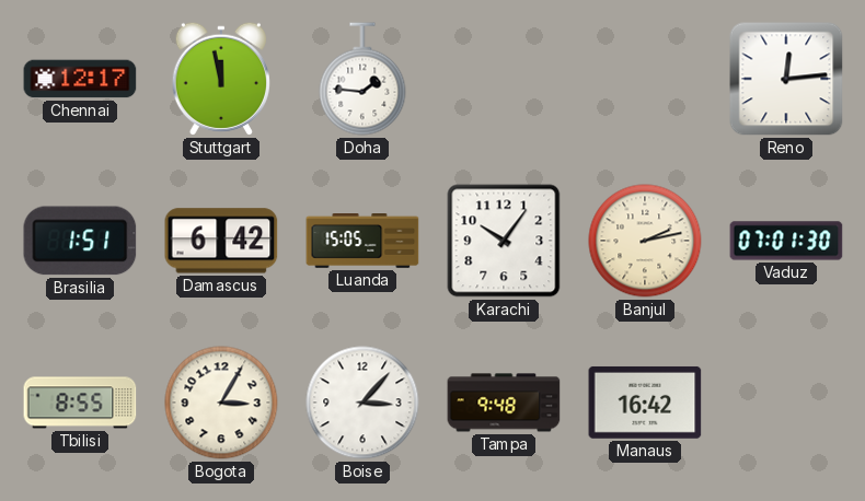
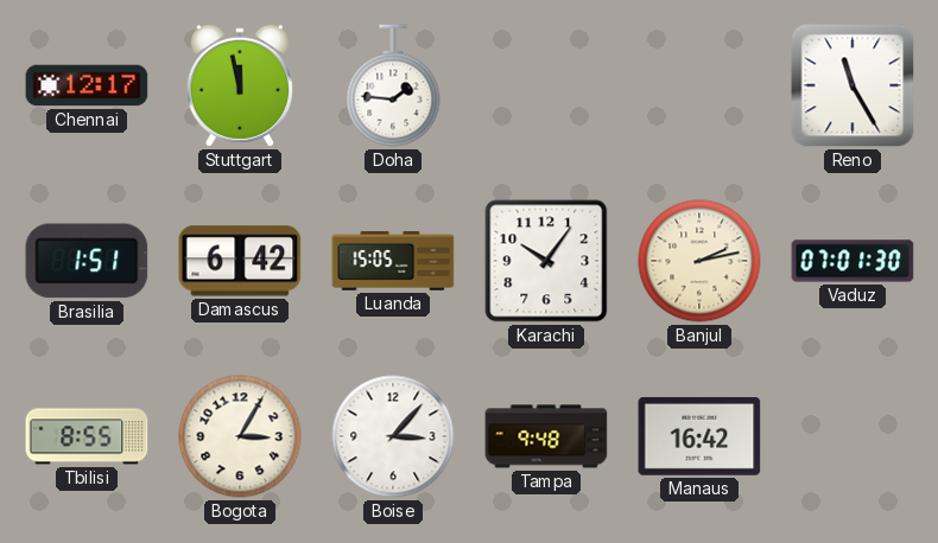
Reno: 12:14 -> 11:25
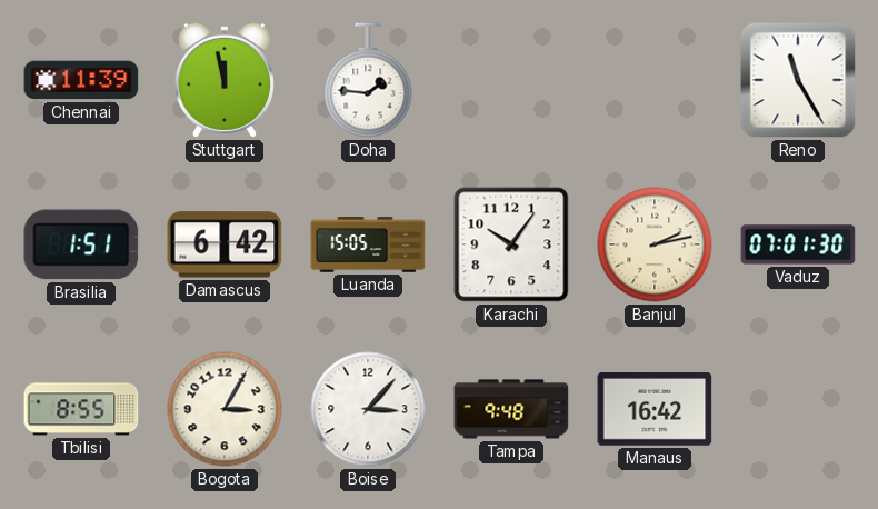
Chennai: 12:17 -> 11:39
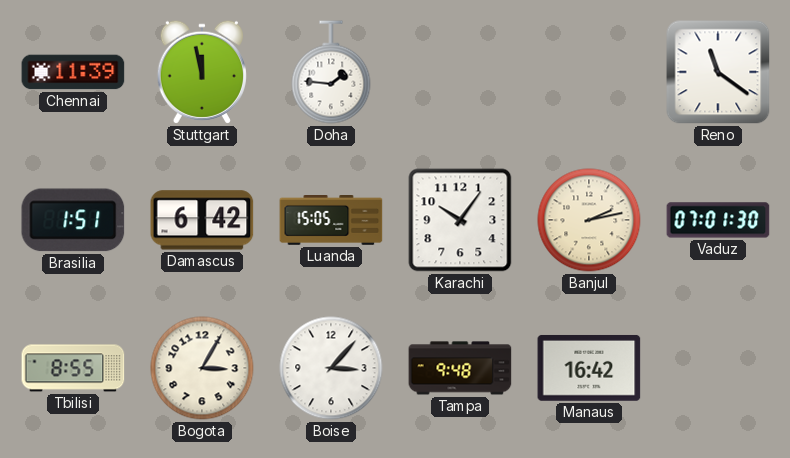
Reno: 11:25 -> 11:21
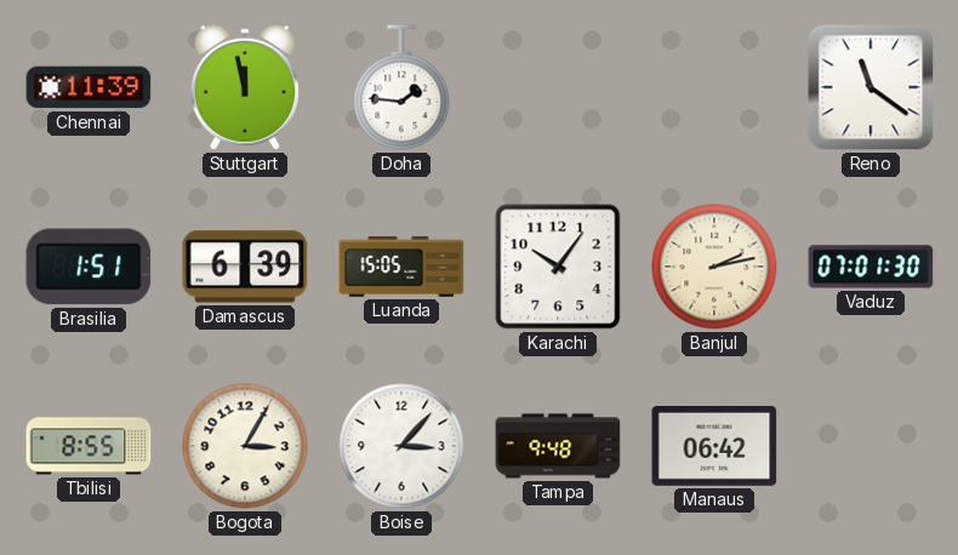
Damascus: 6:42 -> 6:39
Manaus: 16:42 -> 06:42
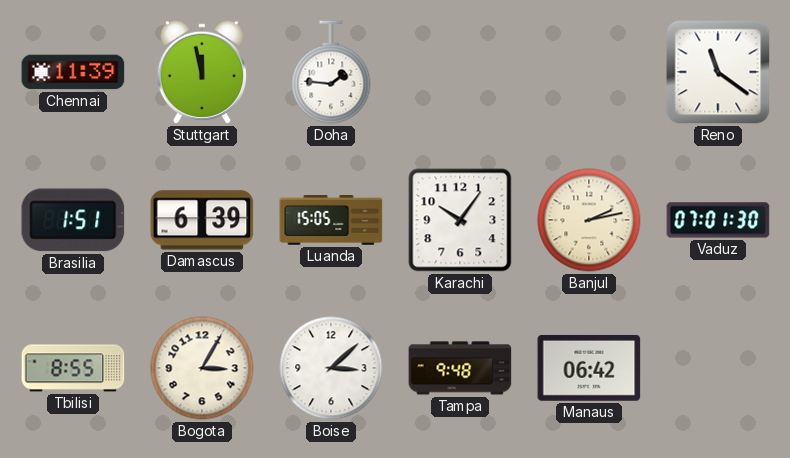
Boise: 3:07 -> 3:08
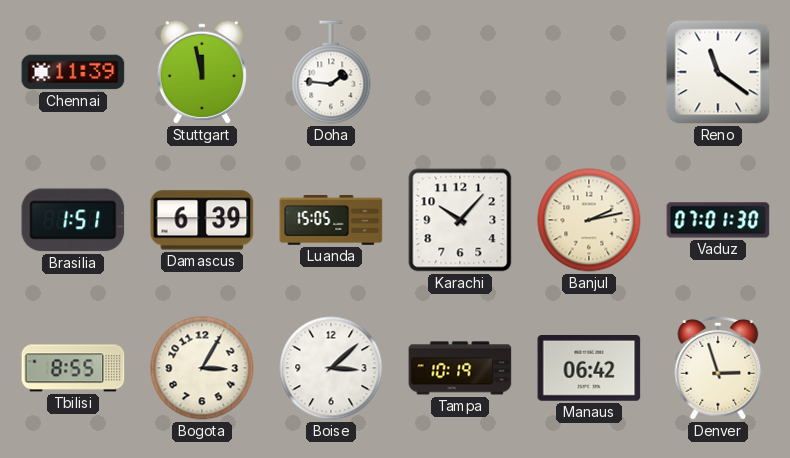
Karachi: 10:06 -> 10:07
Tampa: 9:48 -> 10:19
Denver: none -> 2:57
